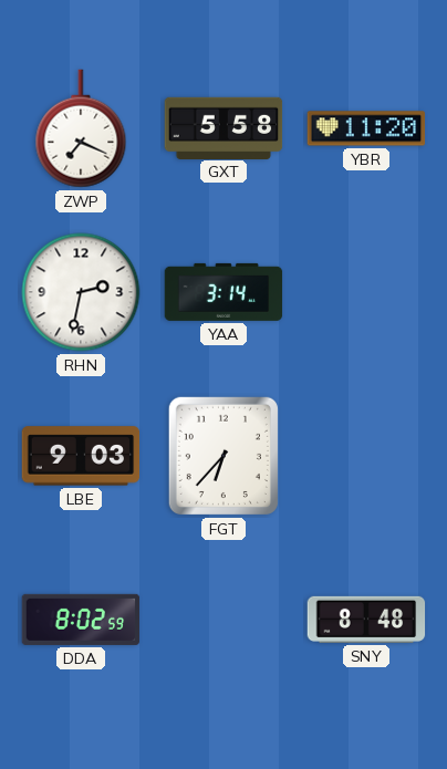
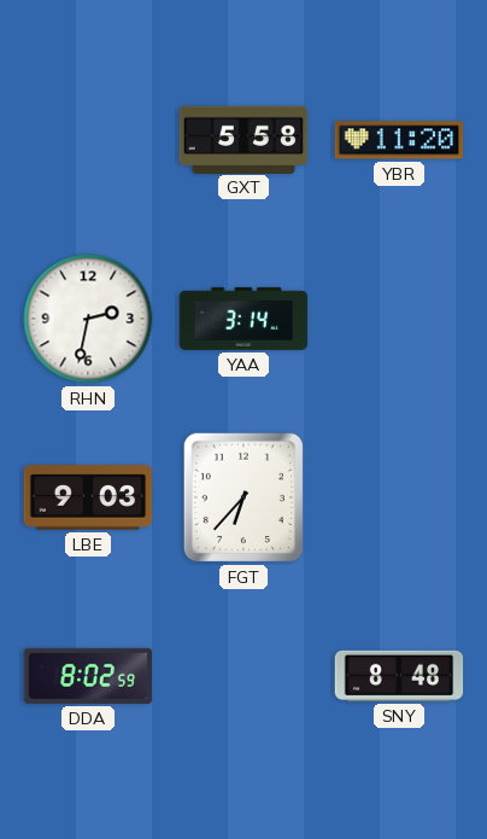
ZWP: 7:19 -> none
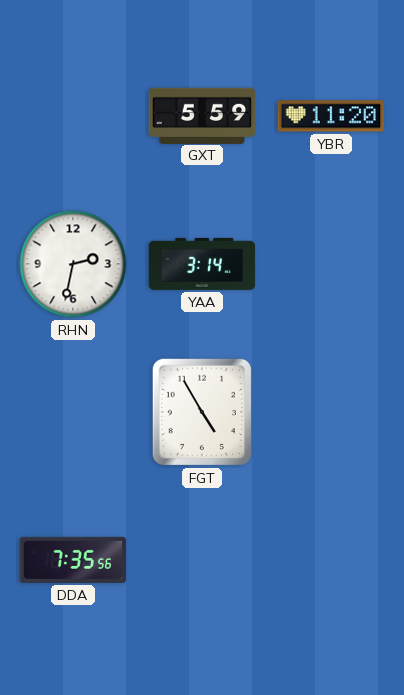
GXT: 5:58 -> 5:59
LBE: 9:03 -> none
FGT: 6:37 -> 4:55
DDA: 8:02 -> 7:35
SNY: 8:48 -> none
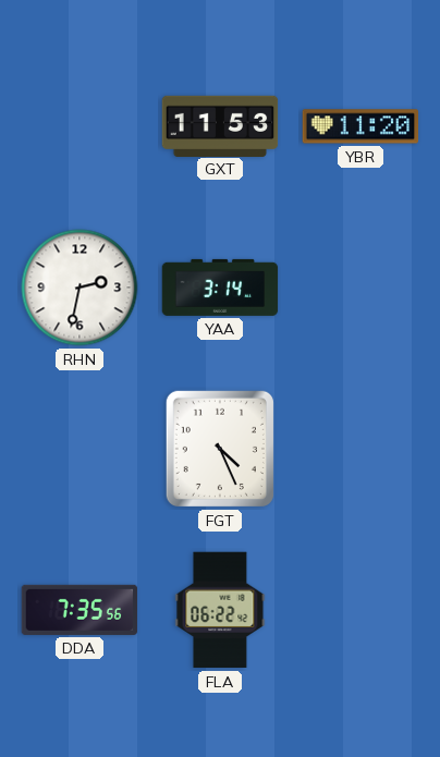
GXT: 5:59 -> 11:53
FGT: 4:55 -> 4:26
FLA: none -> 06:22
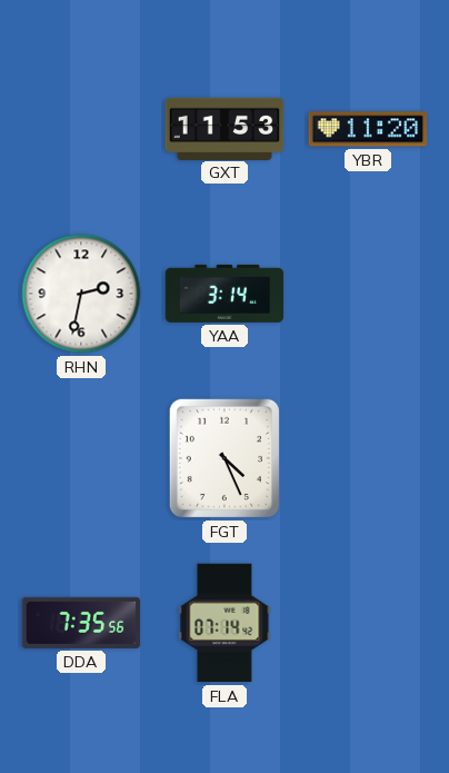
FLA: 06:22 -> 07:14
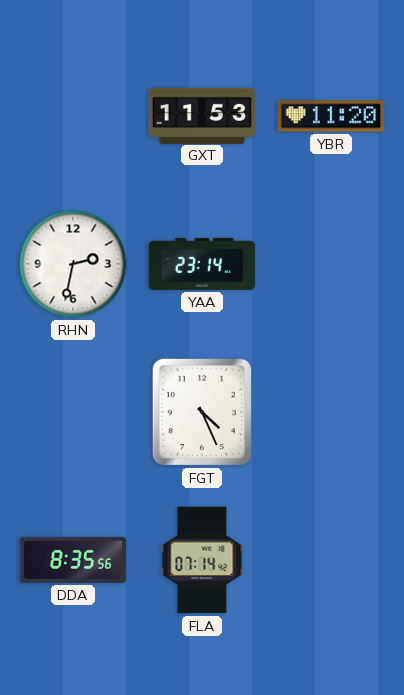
YAA: 3:14 -> 23:14
DDA: 7:35 -> 8:35
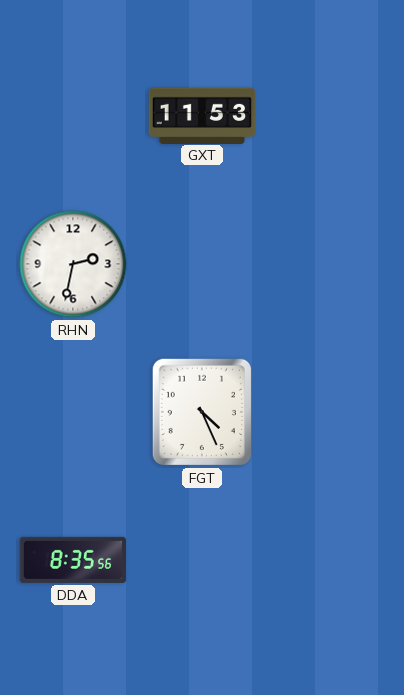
YBR: 11:20 -> none
YAA: 23:14 -> none
FLA: 07:14 -> none
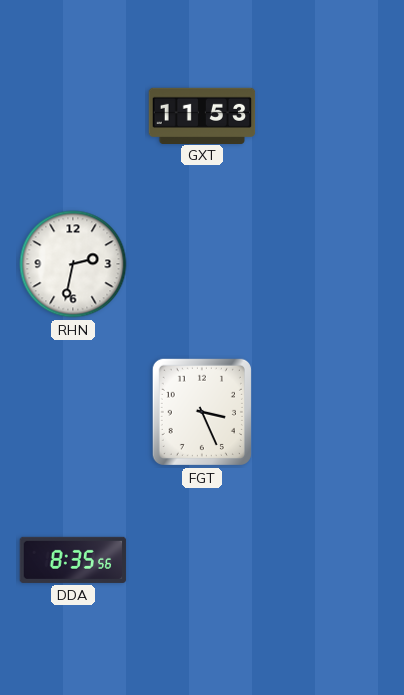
FGT: 4:26 -> 3:26
